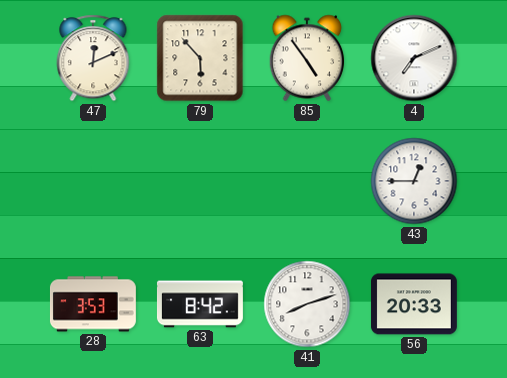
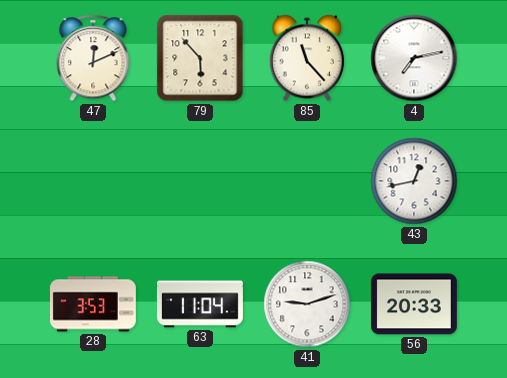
85: 4:54 -> 11:23
4: 7:11 -> 7:13
43: 12:45 -> 12:43
63: 8:42 -> 11:04
41: 8:12 -> 9:12
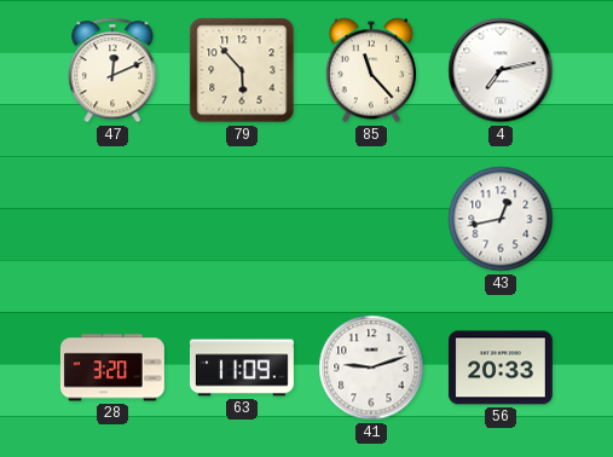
28: 3:53 -> 3:20
63: 11:04 -> 11:09
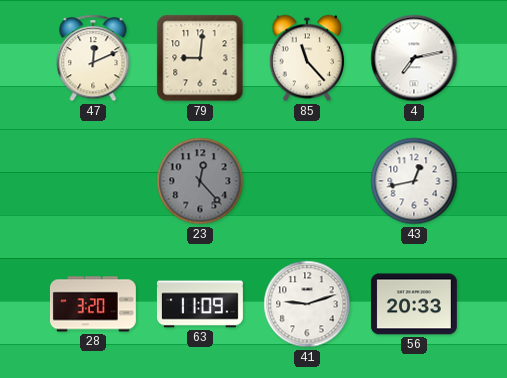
79: 5:53 -> 9:01
23: none -> 12:23
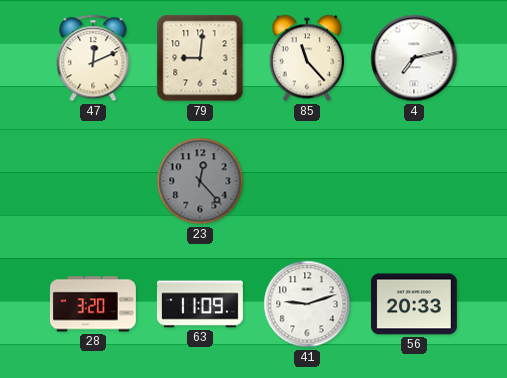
43: 12:43 -> none
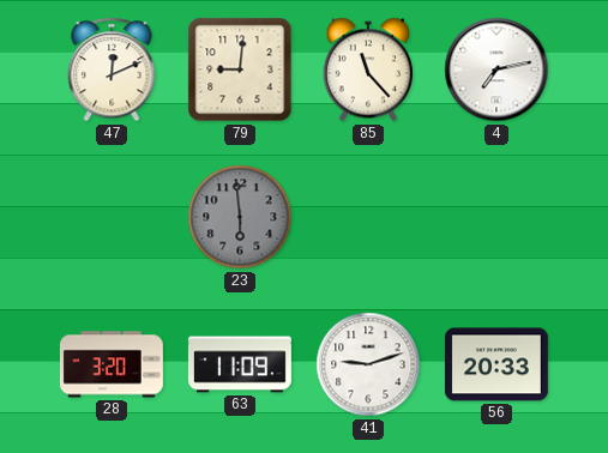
23: 12:23 -> 5:59
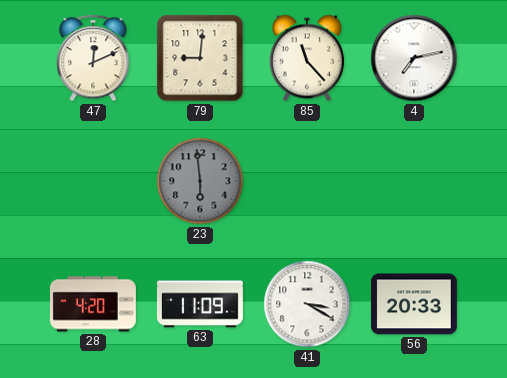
28: 3:20 -> 4:20
41: 9:12 -> 3:20
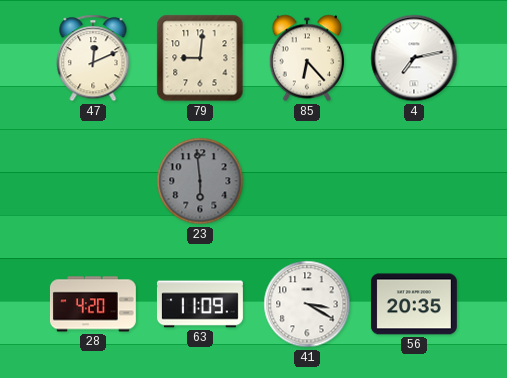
85: 11:23 -> 6:23
56: 20:33 -> 20:35
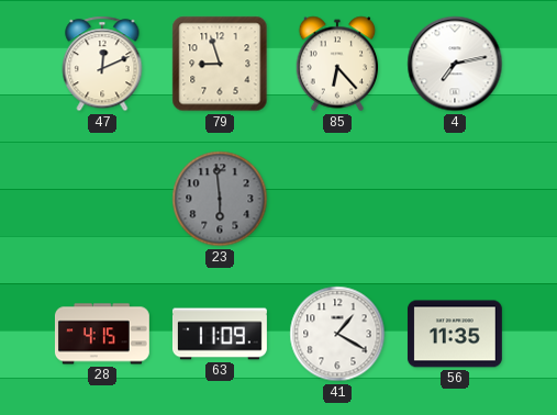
79: 9:01 -> 8:57
28: 4:20 -> 4:15
41: 3:20 -> 1:20
56: 20:35 -> 11:35
